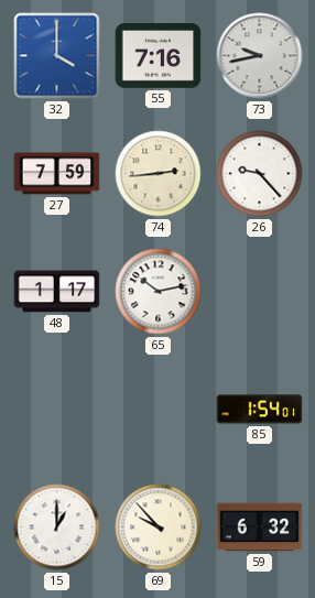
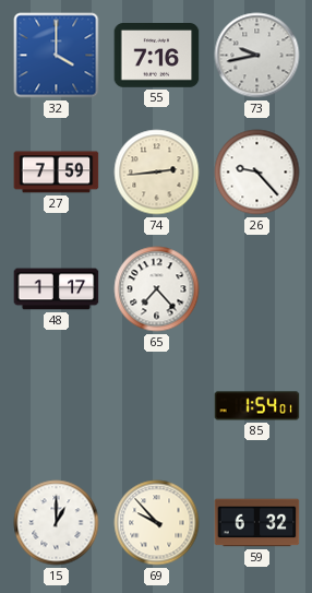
65: 10:13 -> 7:23
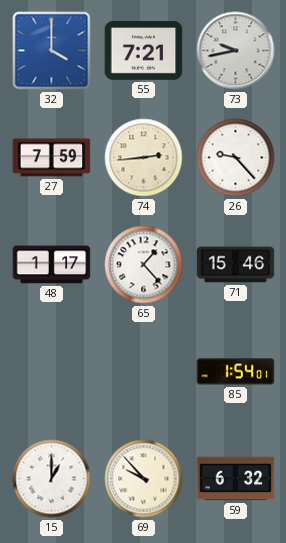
55: 7:16 -> 7:21
65: 7:23 -> 1:23
71: none -> 15:46
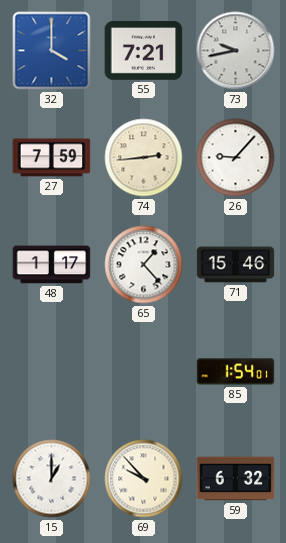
26: 9:23 -> 9:07
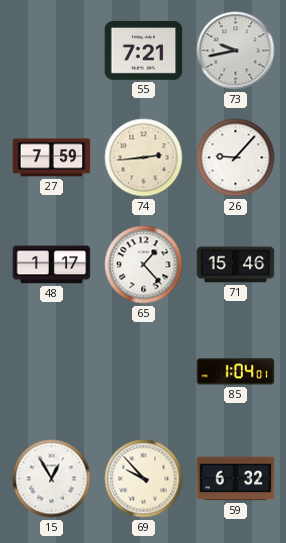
32: 4:00 -> none
85: 1:54 -> 1:04
15: 1:00 -> 12:55
